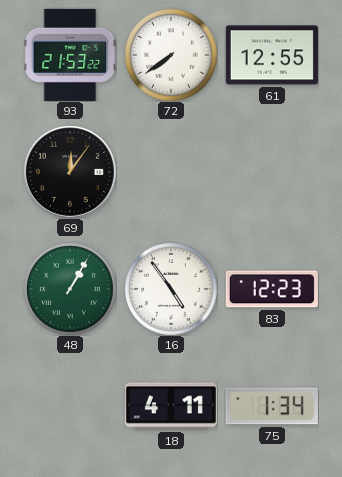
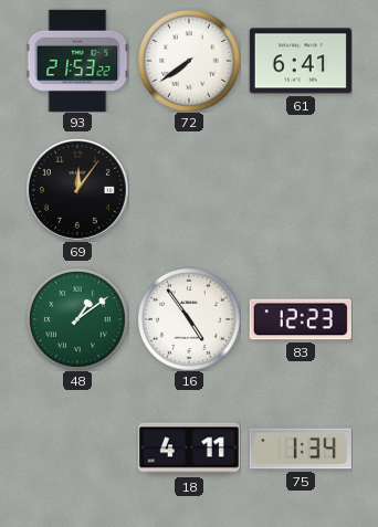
61: 12:55 -> 6:41
48: 1:05 -> 1:09
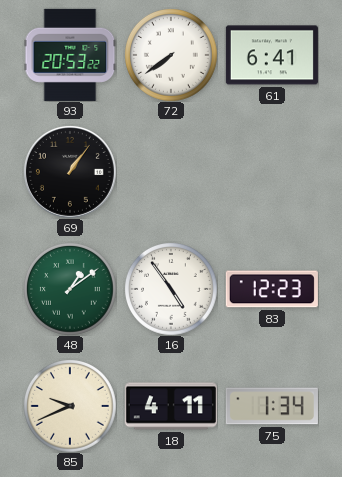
93: 21:53 -> 20:53
69: 12:06 -> 1:06
85: none -> 9:41
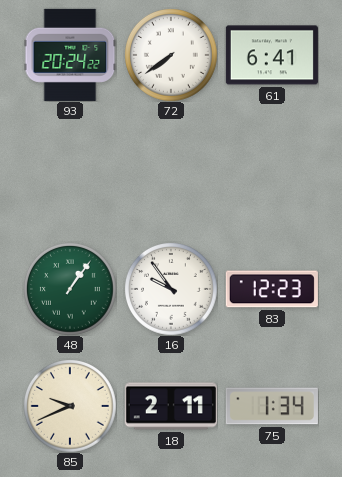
93: 20:53 -> 20:24
69: 1:06 -> none
48: 1:09 -> 1:06
16: 4:54 -> 9:54
18: 4:11 -> 2:11
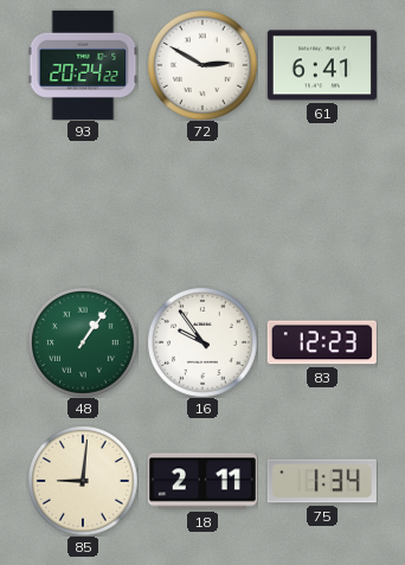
72: 7:39 -> 2:50
85: 9:41 -> 9:01
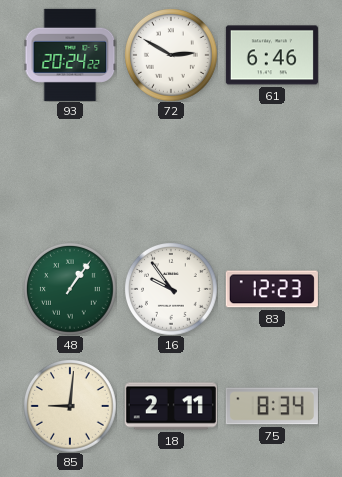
61: 6:41 -> 6:46
75: 1:34 -> 8:34
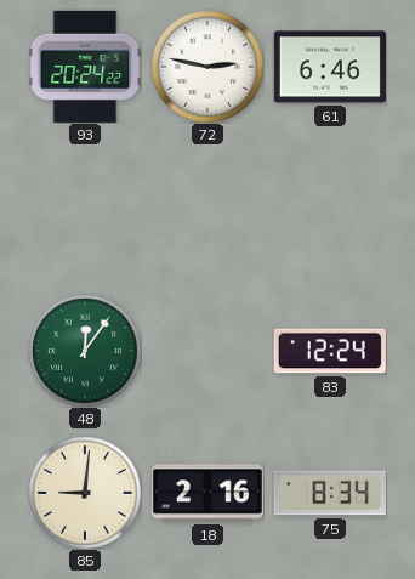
72: 2:50 -> 2:47
48: 1:06 -> 12:06
16: 9:54 -> none
83: 12:23 -> 12:24
18: 2:11 -> 2:16
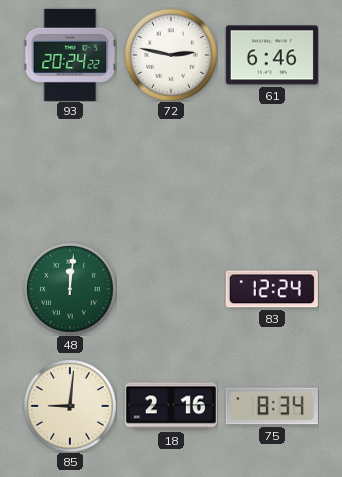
48: 12:06 -> 12:01
